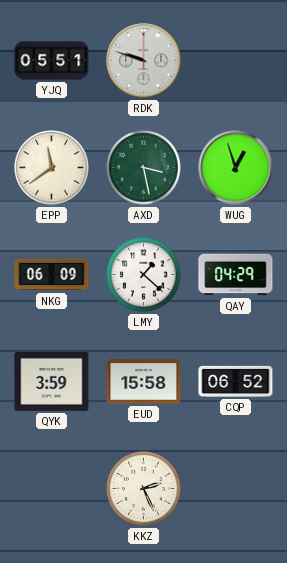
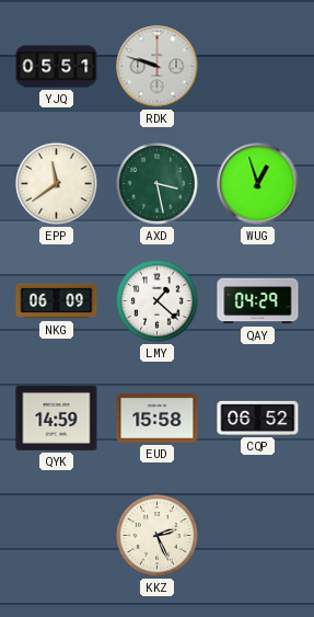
QYK: 3:59 -> 14:59
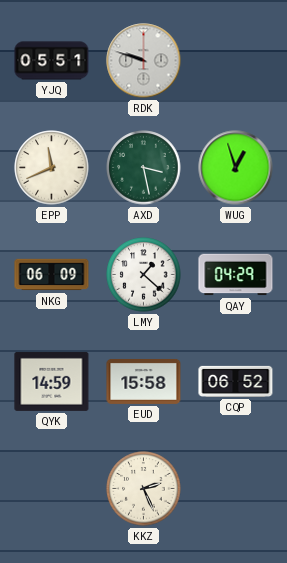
EPP: 11:39 -> 11:41
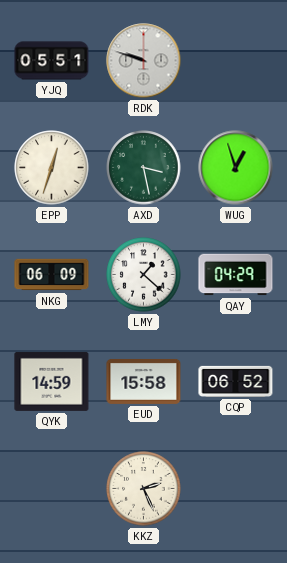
EPP: 11:41 -> 12:33
